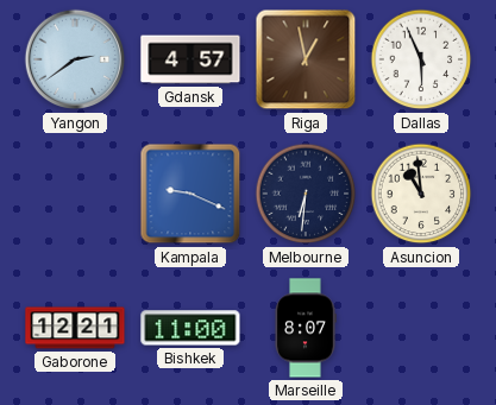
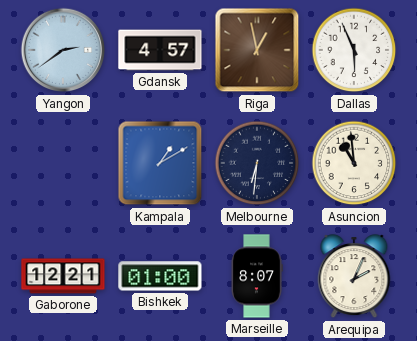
Kampala: 9:19 -> 1:10
Bishkek: 11:00 -> 01:00
Arequipa: none -> 2:04
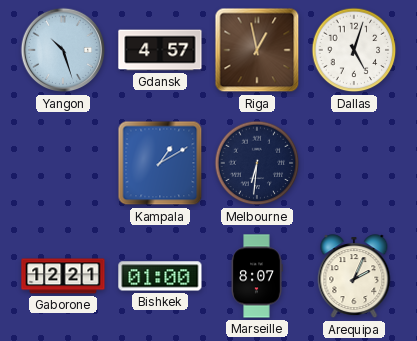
Yangon: 2:39 -> 10:27
Dallas: 5:56 -> 5:03
Asuncion: 10:59 -> none
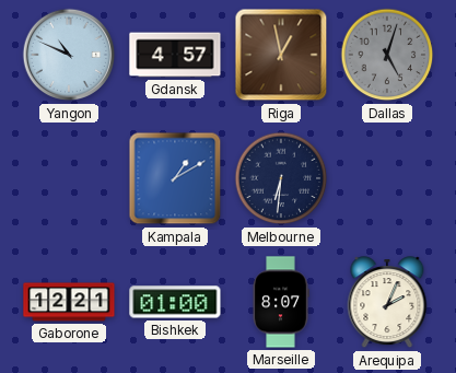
Yangon: 10:27 -> 10:49
Dallas dial: white -> grey
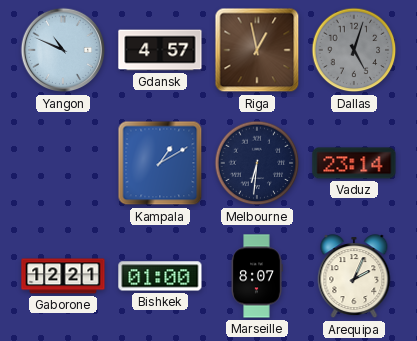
Vaduz: none -> 23:14
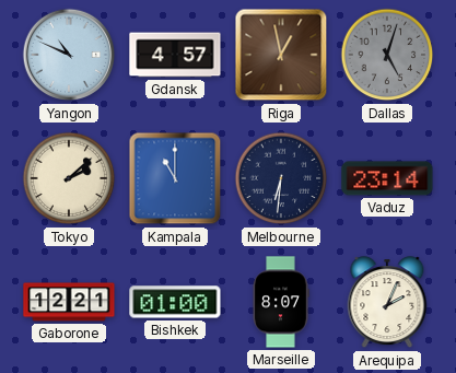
Tokyo: none -> 2:08
Kampala: 1:10 -> 11:00
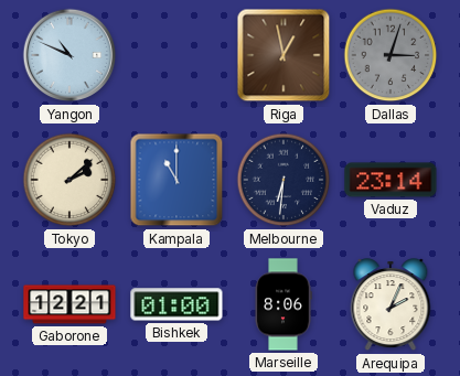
Gdansk: 4:57 -> none
Dallas: 5:03 -> 3:03
Marseille: 8:07 -> 8:06
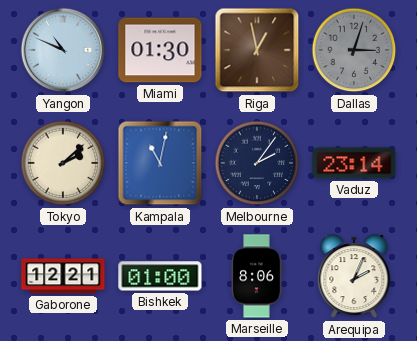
Miami: none -> 01:30
Kampala: 11:00 -> 11:02
Melbourne: 6:31 -> 2:06
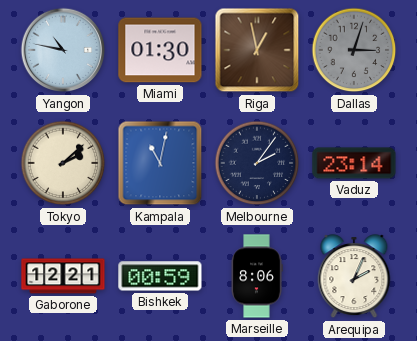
Yangon: 10:49 -> 10:47
Bishkek: 01:00 -> 00:59
